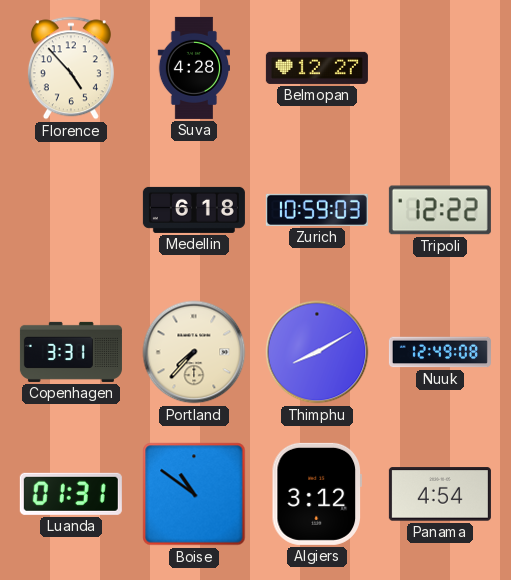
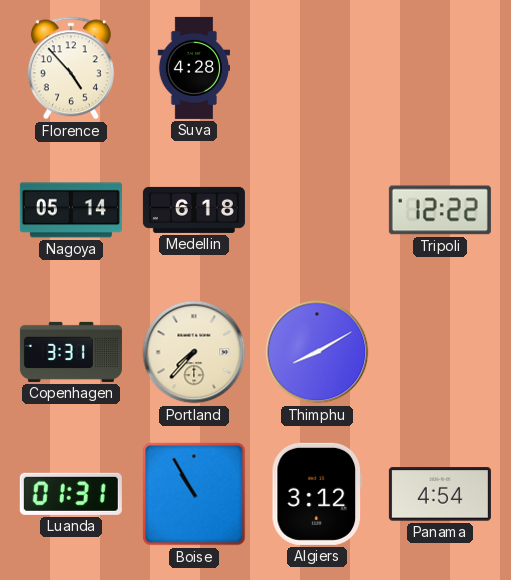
Belmopan: 12:27 -> none
Nagoya: none -> 05:14
Zurich: 10:59 -> none
Nuuk: 12:49 -> none
Boise: 10:51 -> 10:55
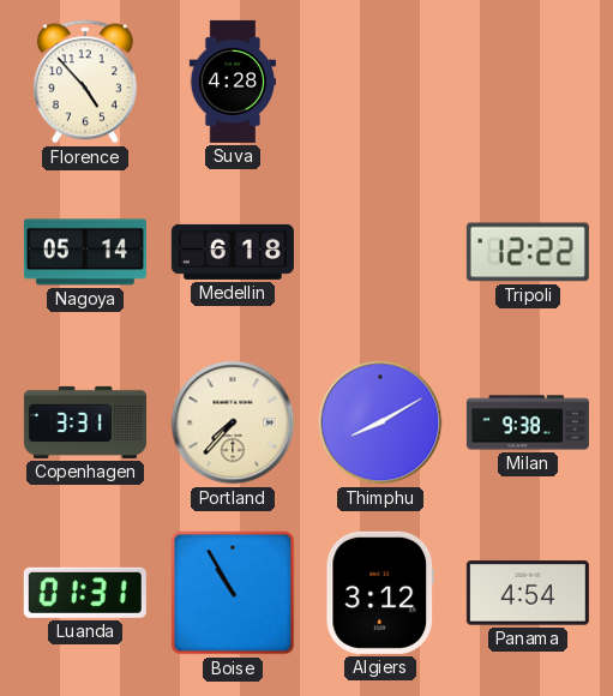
Milan: none -> 9:38
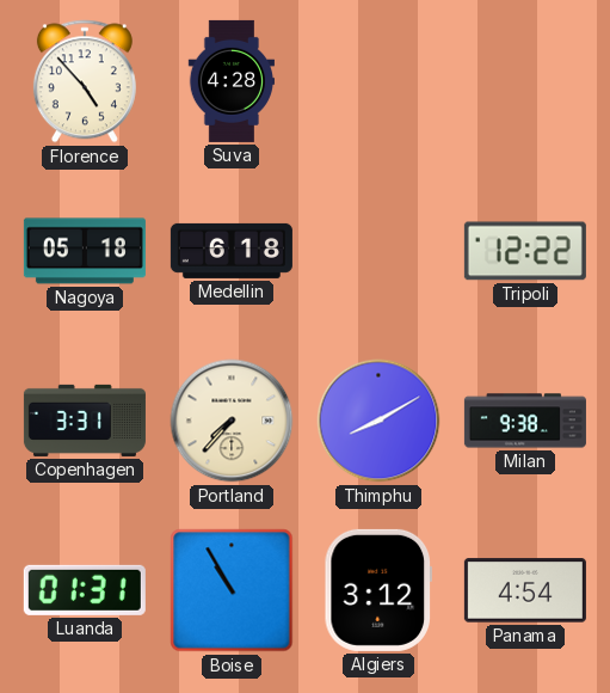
Nagoya: 05:14 -> 05:18
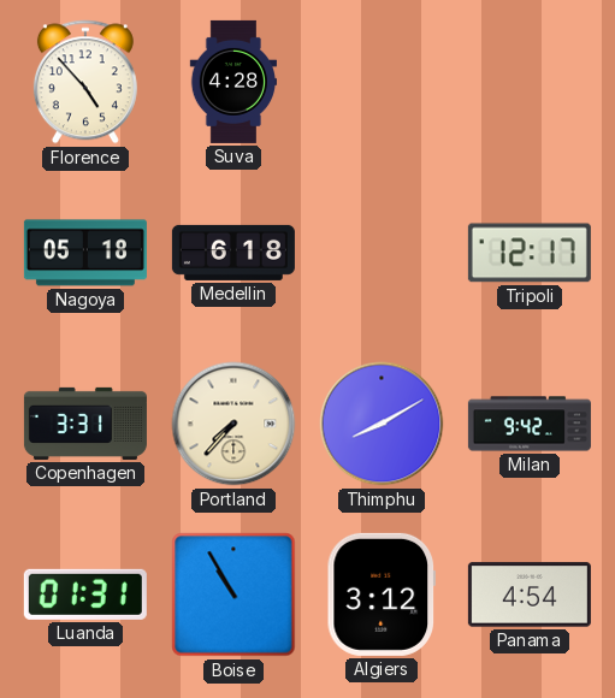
Tripoli: 12:22 -> 12:17
Milan: 9:38 -> 9:42
